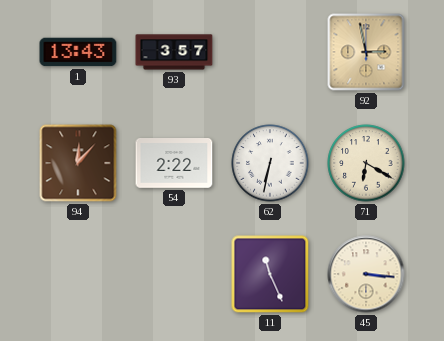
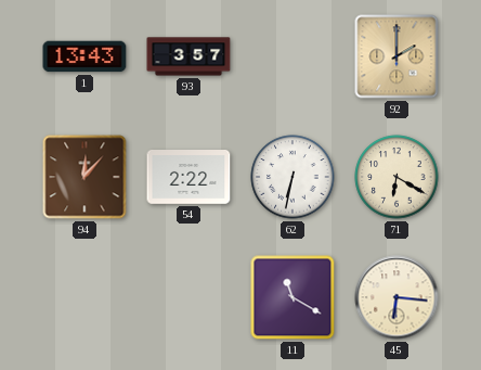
92: 2:58 -> 2:00
11: 11:26 -> 11:20
45: 3:16 -> 6:16
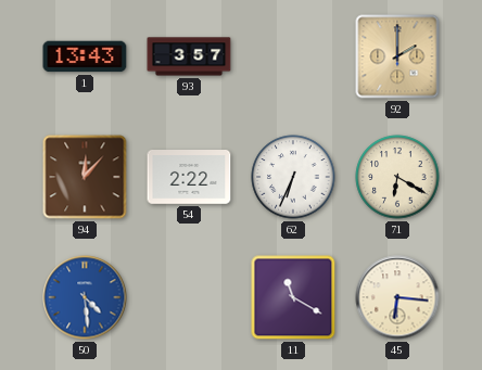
62: 6:32 -> 6:34
50: none -> 4:29
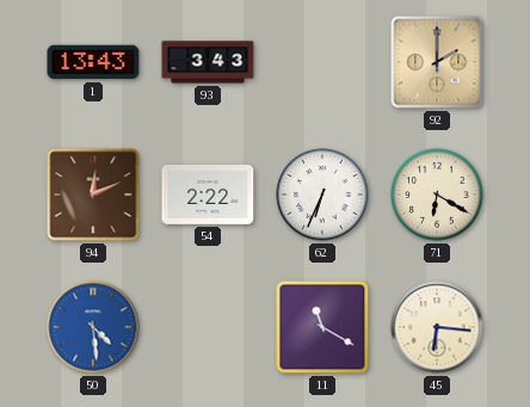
93: 3:57 -> 3:43
94: 12:07 -> 12:11
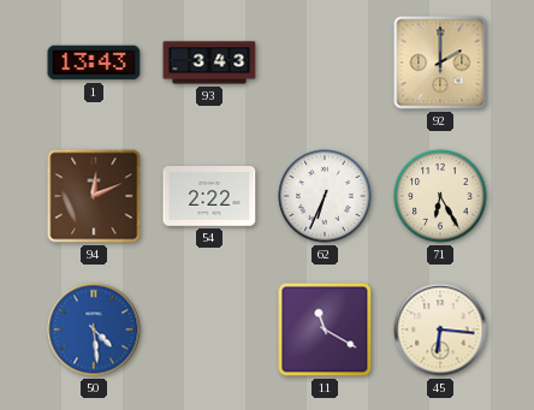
71: 6:20 -> 6:25
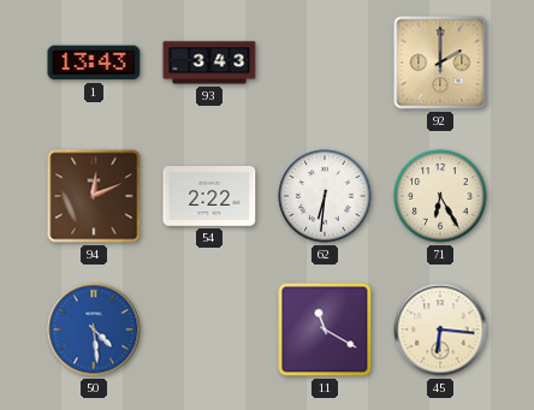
62: 6:34 -> 6:31
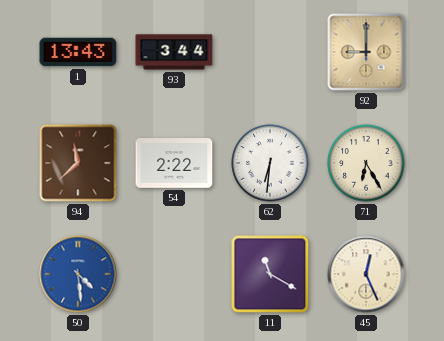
93: 3:43 -> 3:44
92: 2:00 -> 9:00
94: 12:11 -> 11:38
45: 6:16 -> 12:26
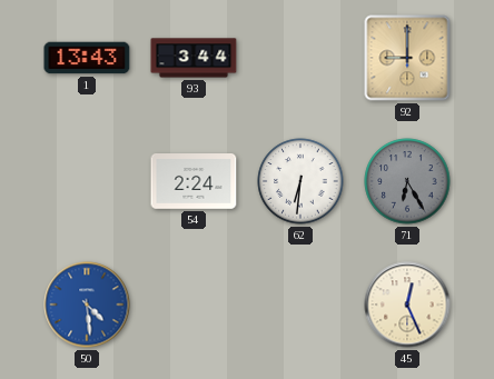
94: 11:38 -> none
54: 2:22 -> 2:24
71 dial: cream -> grey
11: 11:20 -> none
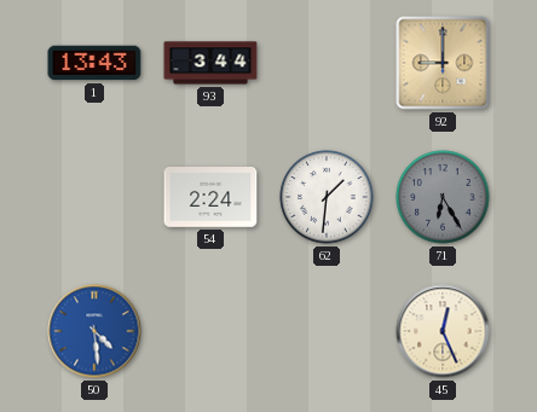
62: 6:31 -> 1:31
